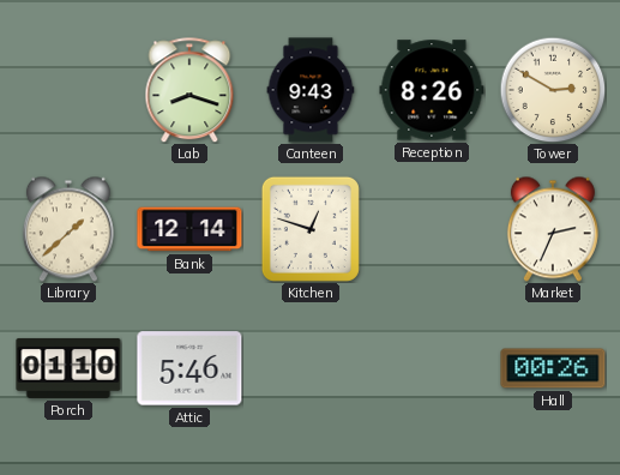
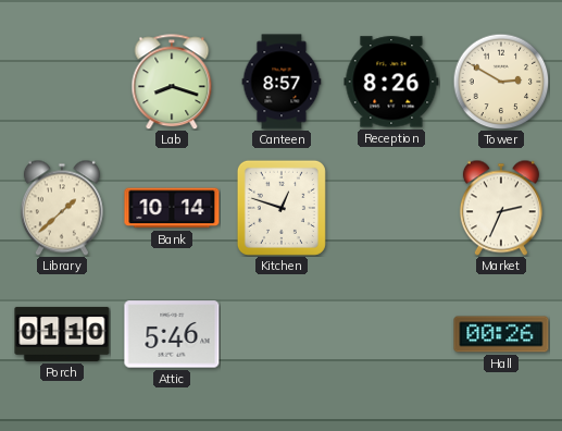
Canteen: 9:43 -> 8:57
Bank: 12:14 -> 10:14
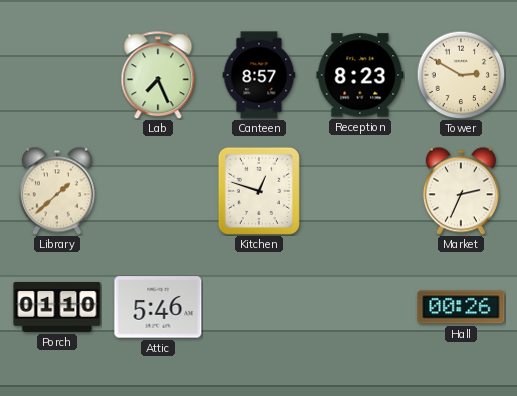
Lab: 8:18 -> 7:26
Reception: 8:26 -> 8:23
Bank: 10:14 -> none
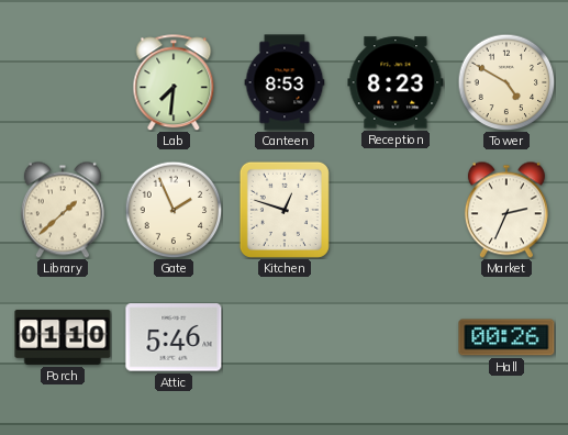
Lab: 7:26 -> 7:31
Canteen: 8:57 -> 8:53
Tower: 2:50 -> 4:50
Gate: none -> 1:56
